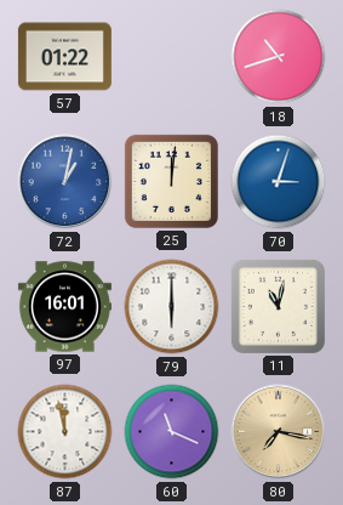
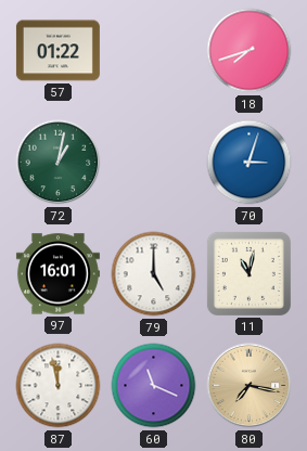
18: 10:42 -> 7:42
72 dial: blue -> green
25: 12:01 -> none
79: 6:00 -> 5:00
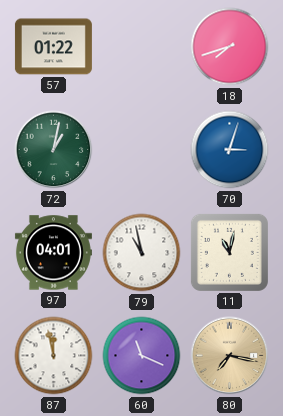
97: 16:01 -> 04:01
79: 5:00 -> 10:58
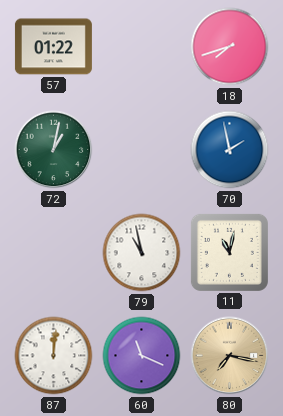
70: 3:03 -> 1:58
97: 04:01 -> none
87: 11:58 -> 12:01
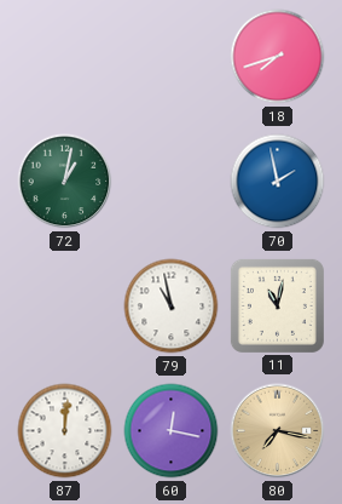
57: 01:22 -> none
60: 11:19 -> 12:17
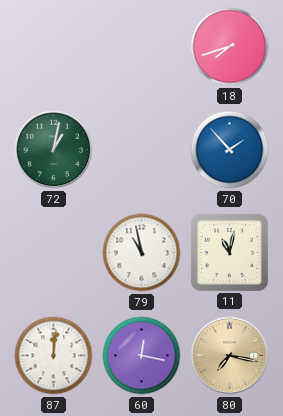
70: 1:58 -> 1:53
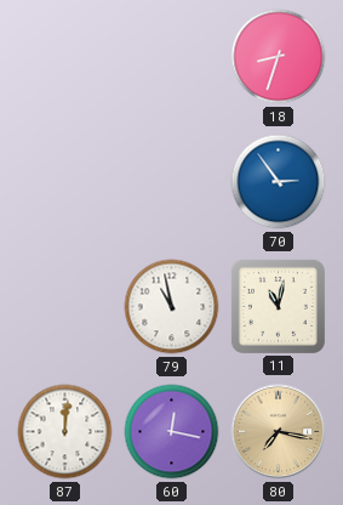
18: 7:42 -> 8:33
72: 1:02 -> none
70: 1:53 -> 2:54
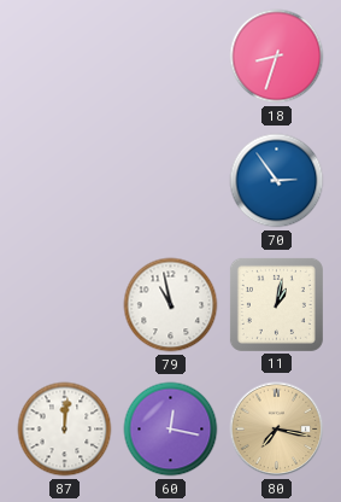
11: 11:02 -> 1:02
